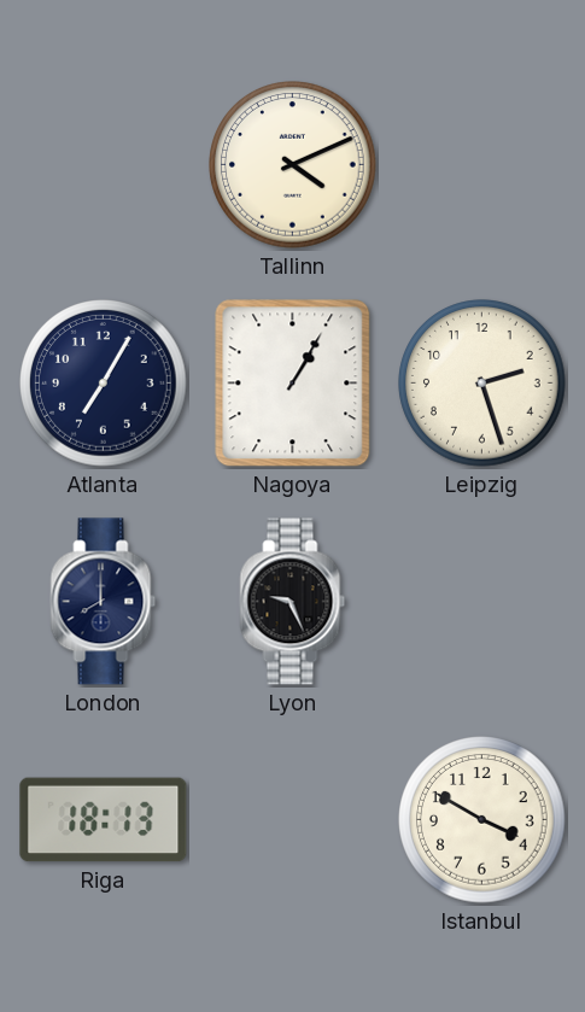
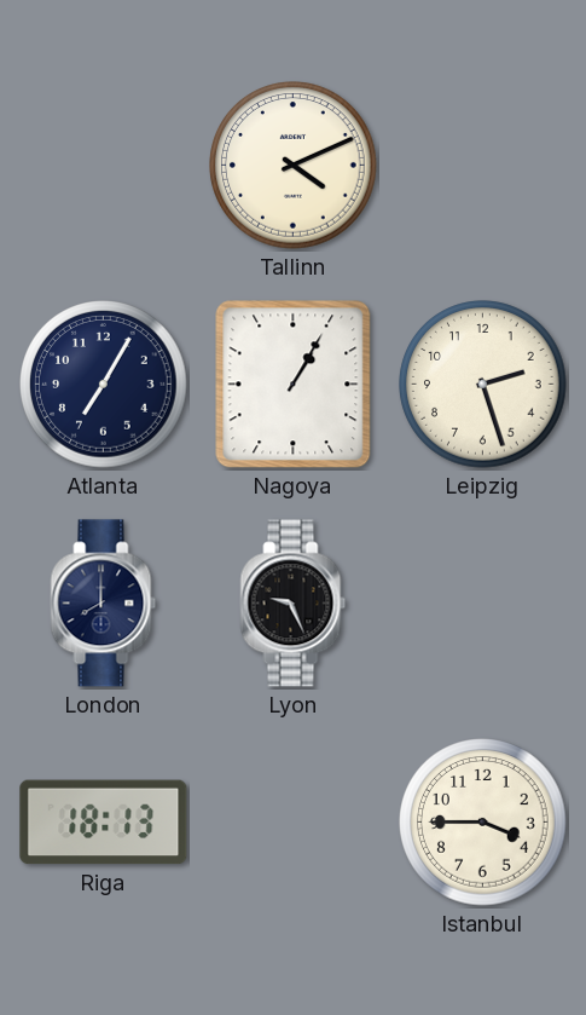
Istanbul: 3:50 -> 3:45
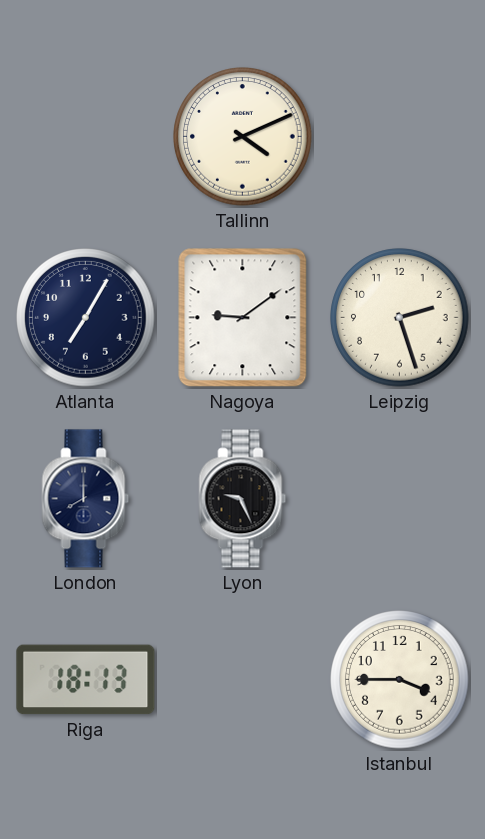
Nagoya: 1:05 -> 9:09
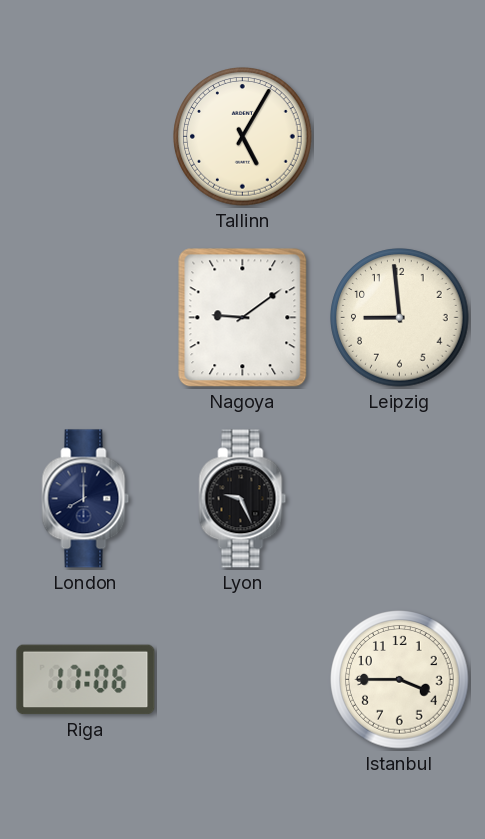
Tallinn: 4:11 -> 5:05
Atlanta: 7:05 -> none
Leipzig: 2:27 -> 8:59
Riga: 18:13 -> 17:06
